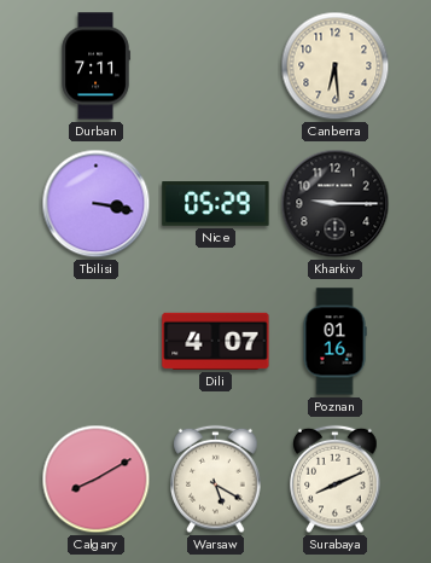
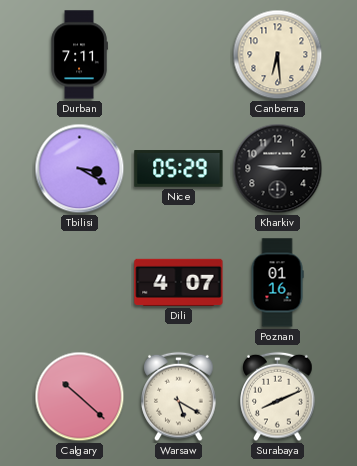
Tbilisi: 3:17 -> 3:20
Calgary: 8:10 -> 10:22
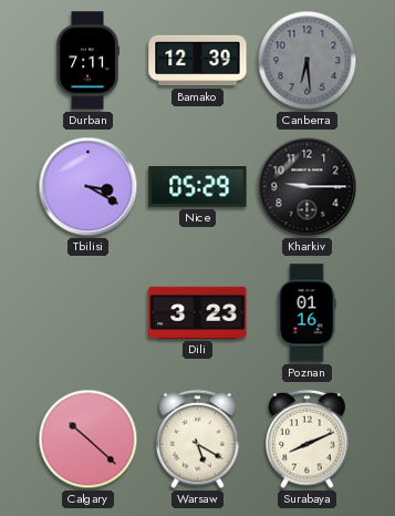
Bamako: none -> 12:39
Canberra dial: cream -> grey
Dili: 4:07 -> 3:23
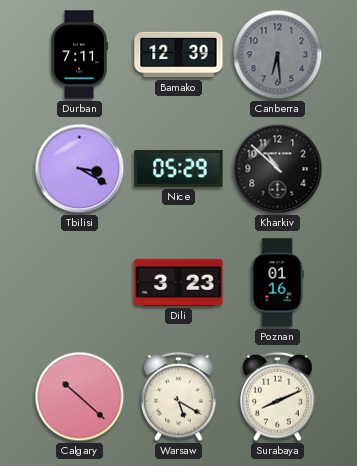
Kharkiv: 9:15 -> 10:52
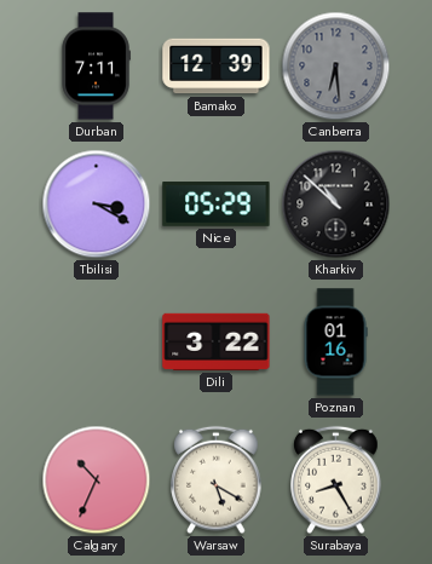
Dili: 3:23 -> 3:22
Calgary: 10:22 -> 10:34
Surabaya: 8:11 -> 8:25
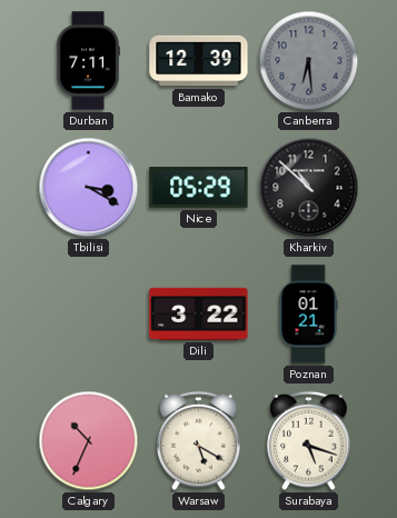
Poznan: 01:16 -> 01:21
Surabaya: 8:25 -> 5:18
